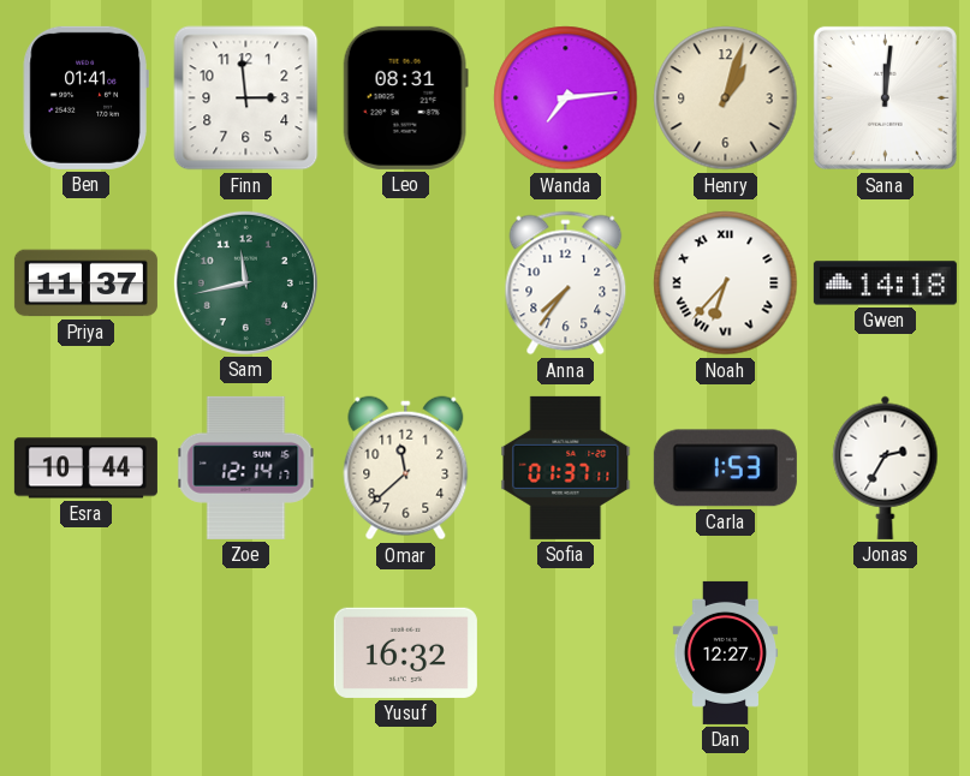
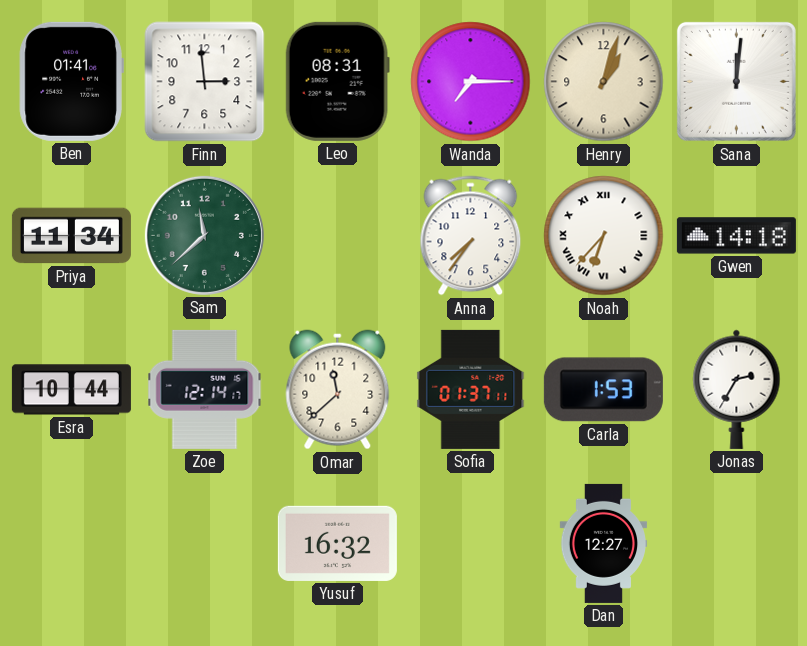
Wanda: 7:14 -> 7:15
Priya: 11:37 -> 11:34
Sam: 11:43 -> 11:38
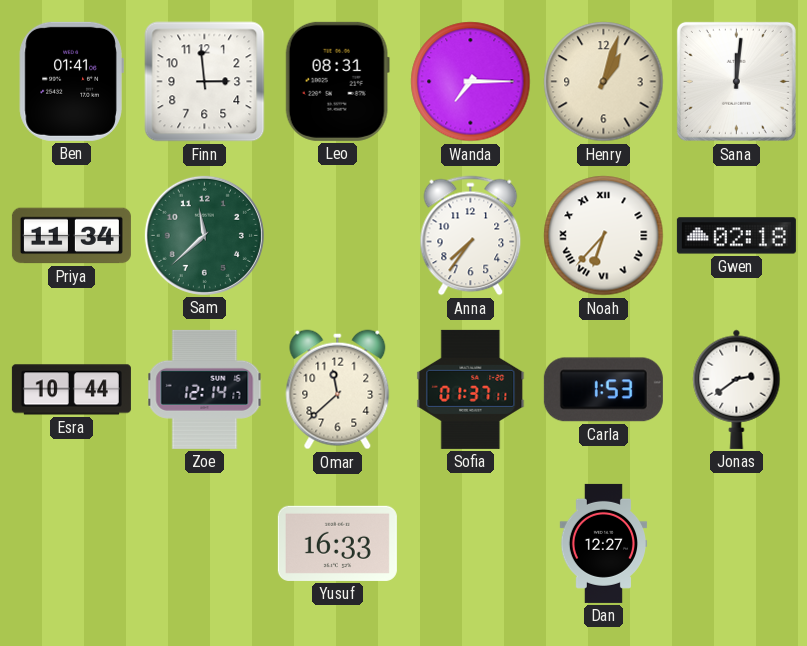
Gwen: 14:18 -> 02:18
Jonas: 2:35 -> 2:39
Yusuf: 16:32 -> 16:33
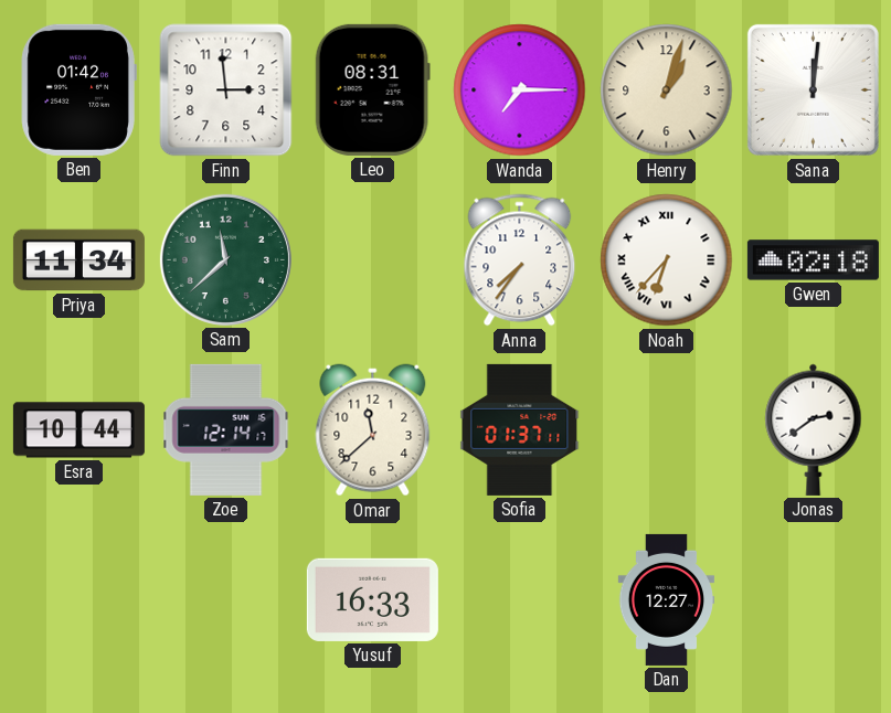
Ben: 01:41 -> 01:42
Carla: 1:53 -> none
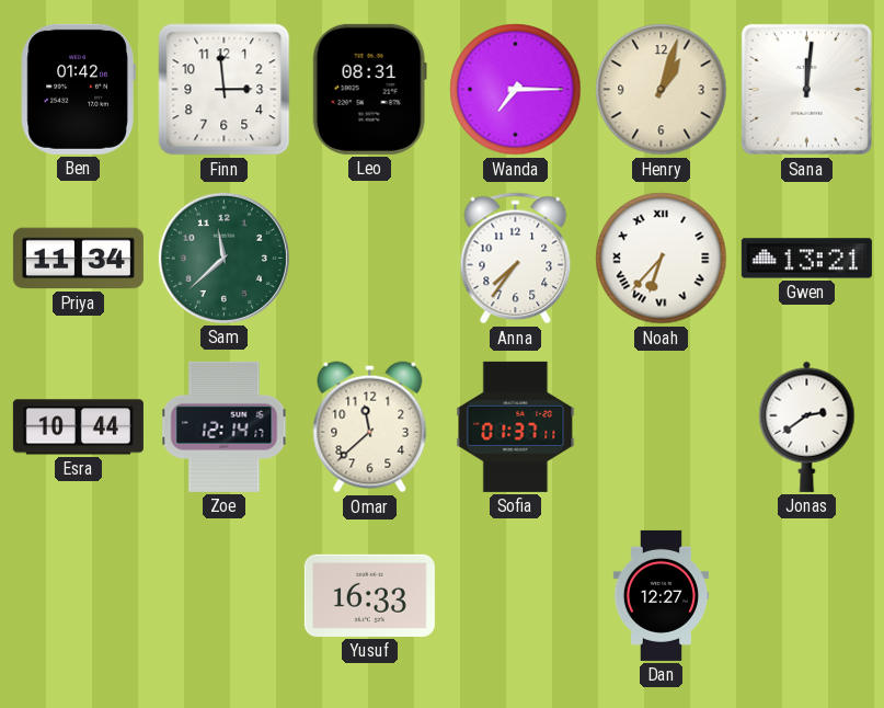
Gwen: 02:18 -> 13:21
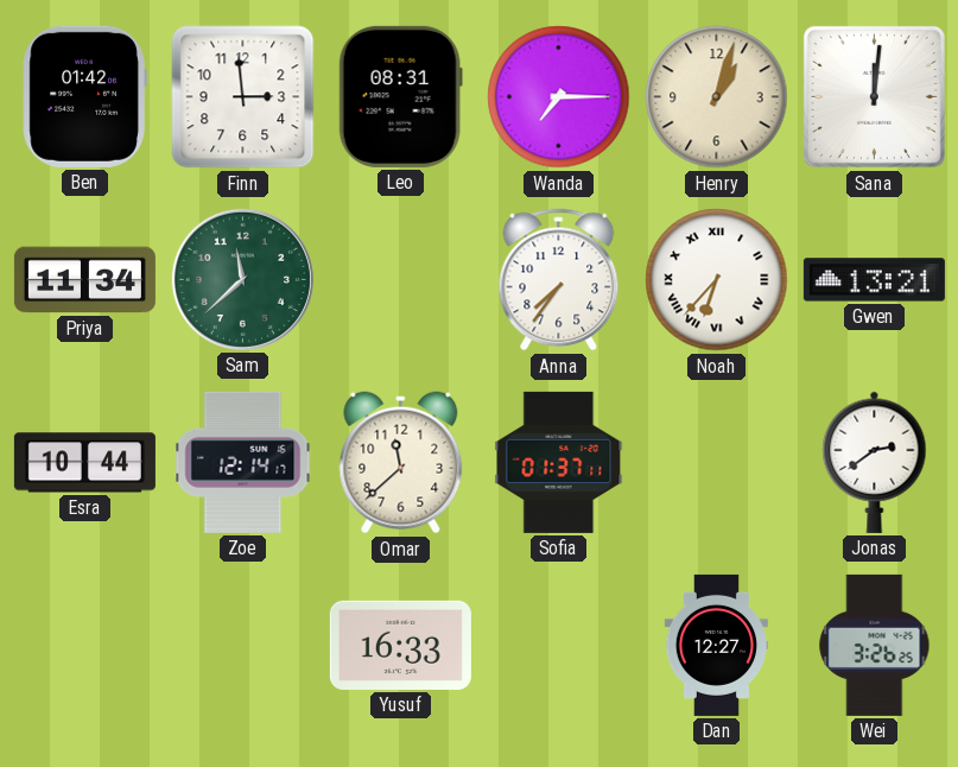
Wei: none -> 3:26
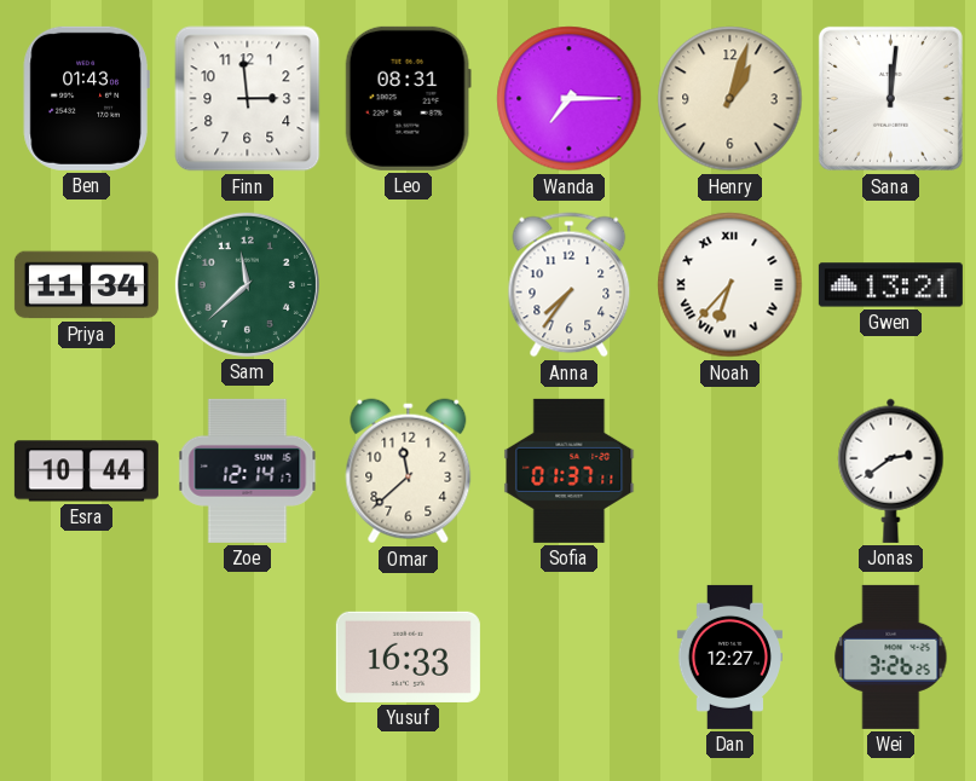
Ben: 01:42 -> 01:43
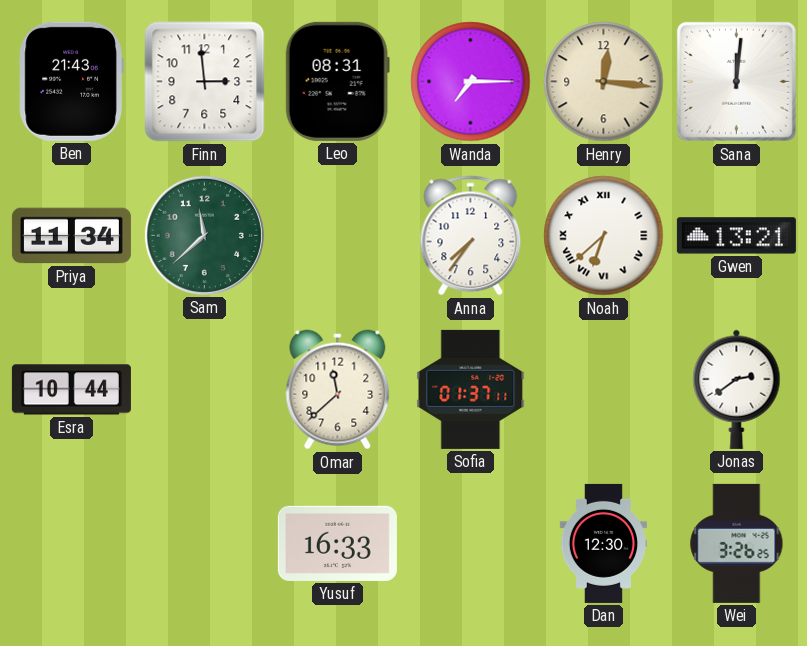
Ben: 01:43 -> 21:43
Henry: 1:03 -> 12:16
Noah: 6:37 -> 6:38
Zoe: 12:14 -> none
Dan: 12:27 -> 12:30
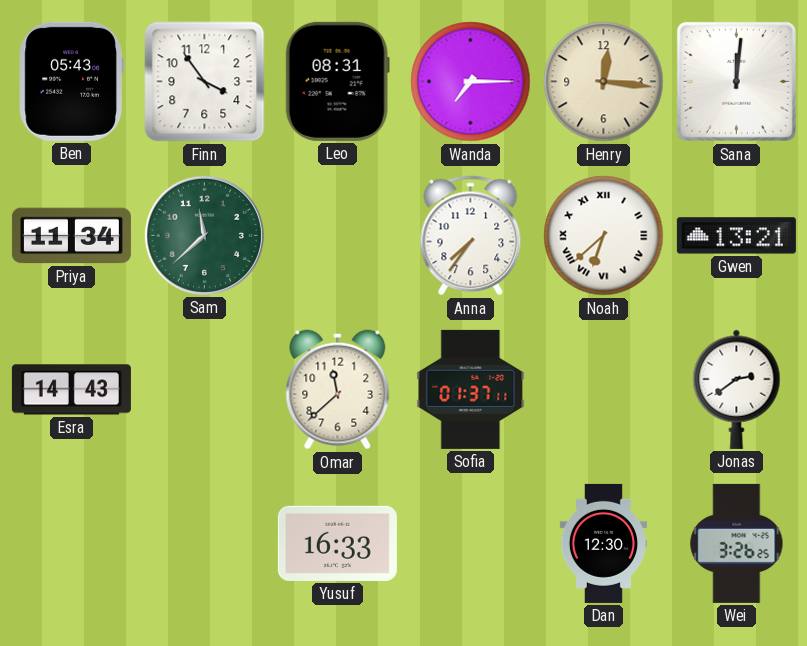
Ben: 21:43 -> 05:43
Finn: 2:59 -> 3:54
Esra: 10:44 -> 14:43
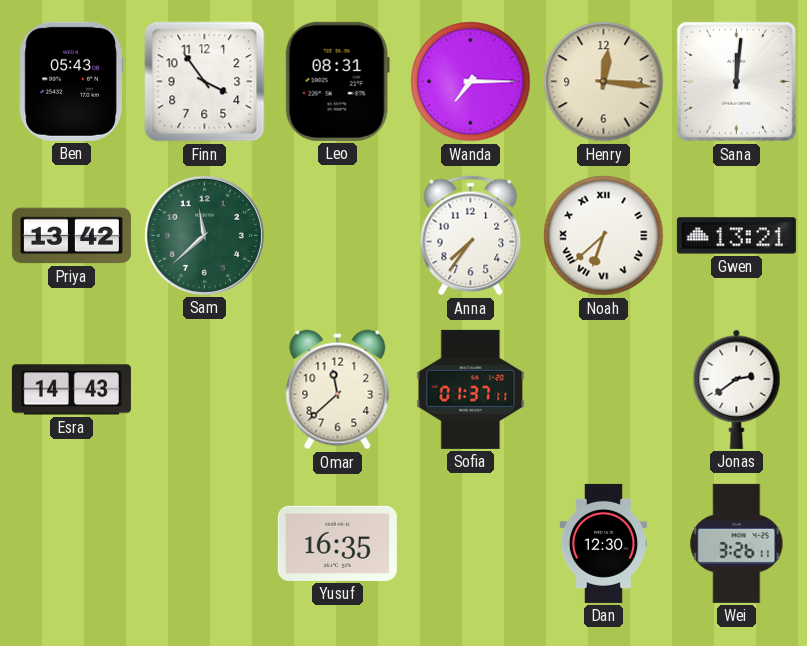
Priya: 11:34 -> 13:42
Yusuf: 16:33 -> 16:35
Wei: 3:26:25 -> 3:26:11
